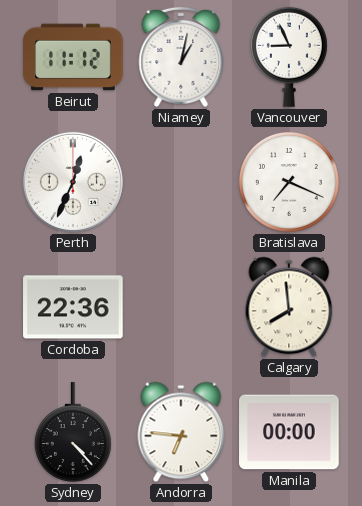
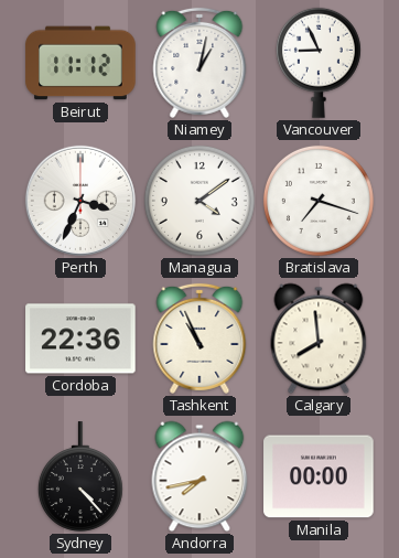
Perth: 12:34 -> 3:34
Managua: none -> 4:09
Bratislava: 7:19 -> 7:18
Tashkent: none -> 10:56
Andorra: 6:46 -> 7:43
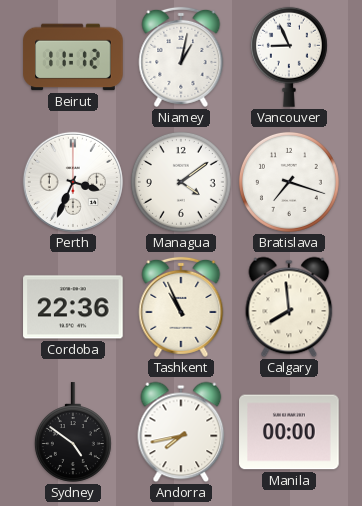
Sydney: 4:23 -> 4:51
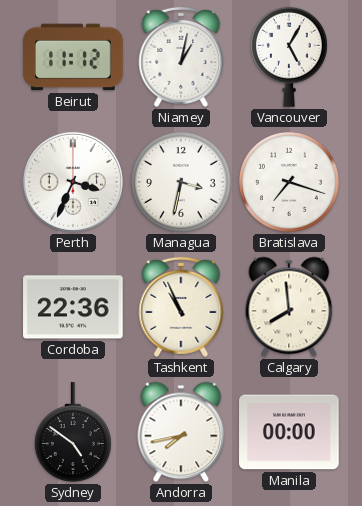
Vancouver: 8:56 -> 5:05
Managua: 4:09 -> 3:32
